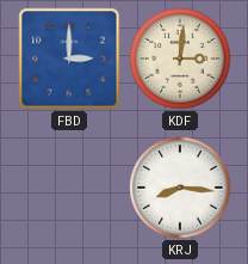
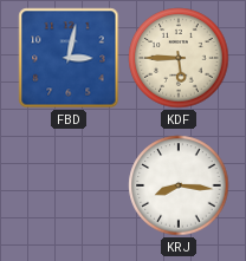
FBD: 3:00 -> 3:02
KDF: 3:01 -> 5:45
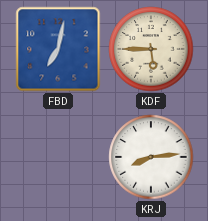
FBD: 3:02 -> 7:02
KRJ: 8:16 -> 8:14
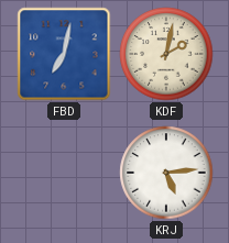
KDF: 5:45 -> 2:02
KRJ: 8:14 -> 5:14
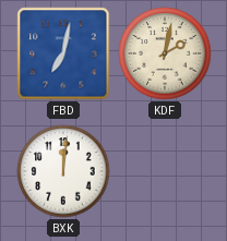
BXK: none -> 12:01
KRJ: 5:14 -> none
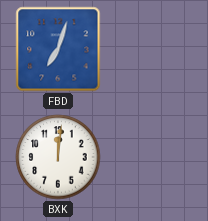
FBD: 7:02 -> 7:03
KDF: 2:02 -> none
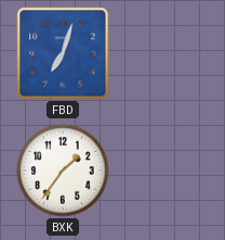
BXK: 12:01 -> 1:36
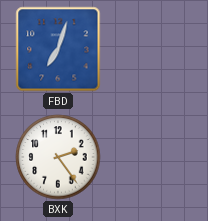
BXK: 1:36 -> 2:24
